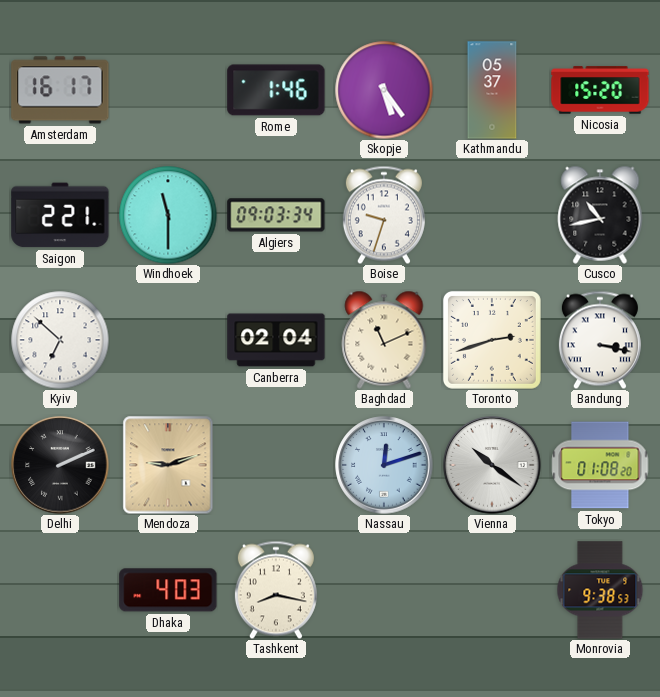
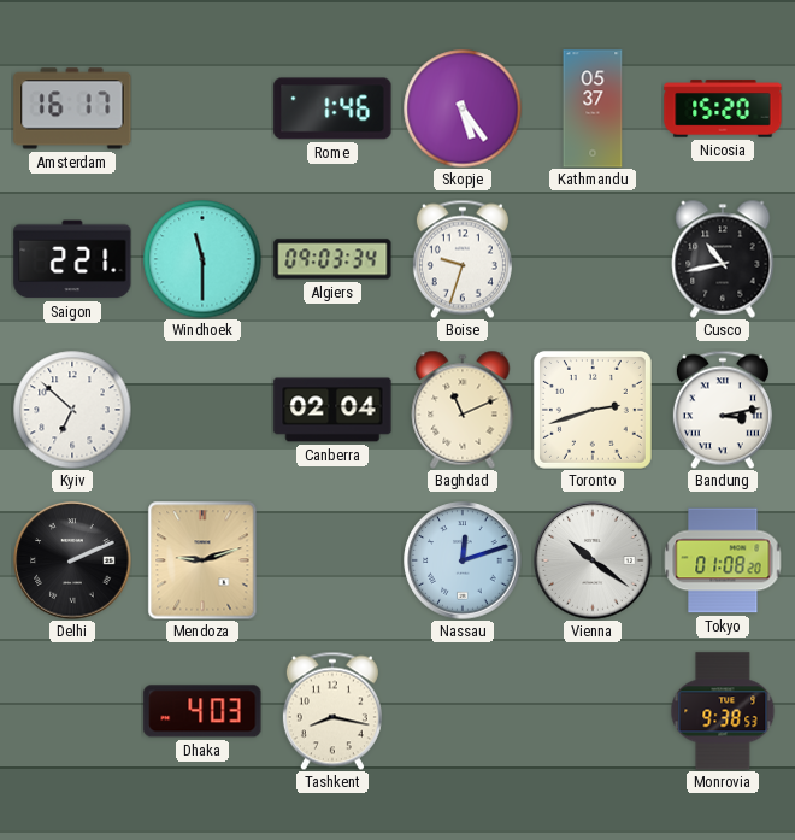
Bandung: 3:17 -> 3:13
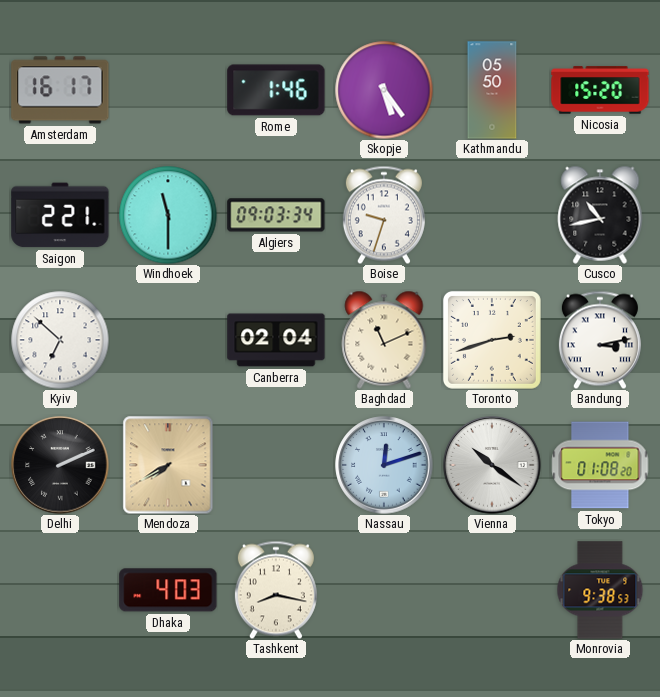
Kathmandu: 05:37 -> 05:50
Mendoza: 9:12 -> 7:40
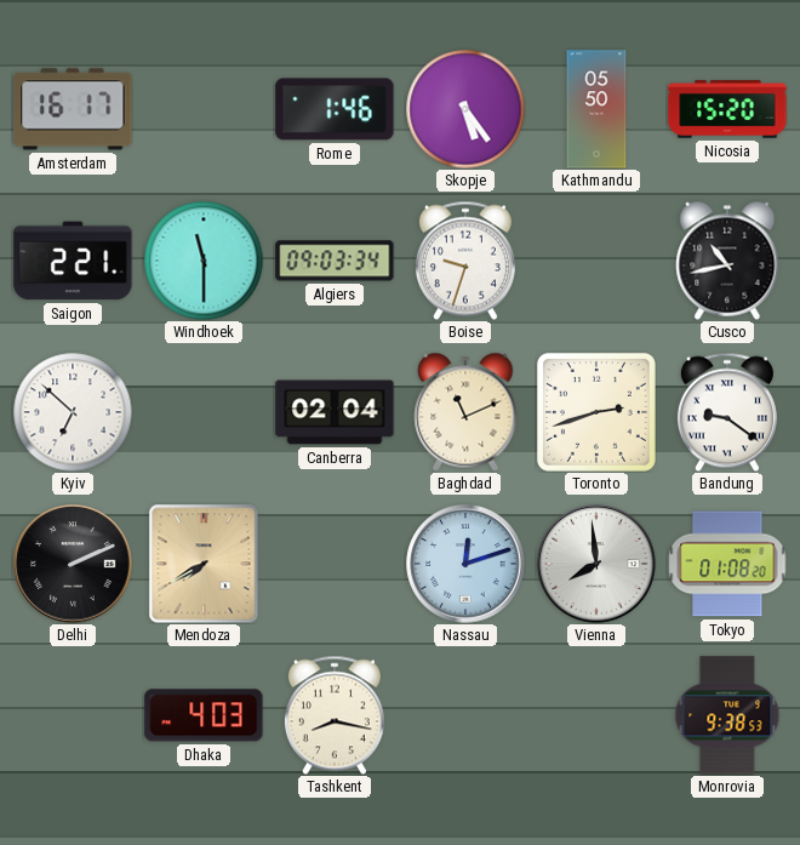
Bandung: 3:13 -> 9:21
Vienna: 10:21 -> 7:59
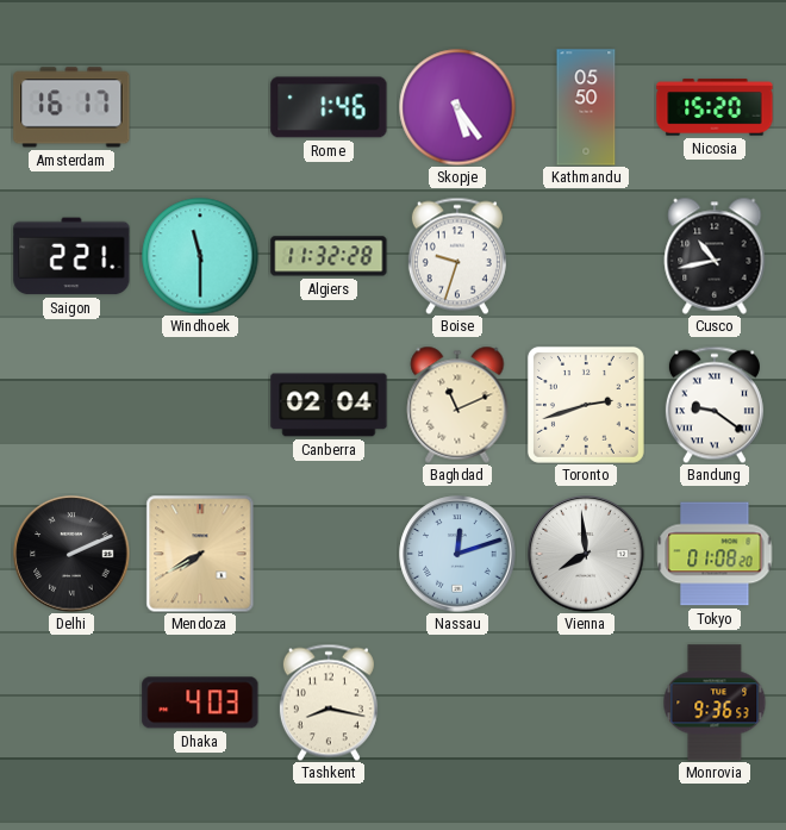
Algiers: 09:03 -> 11:32
Kyiv: 6:52 -> none
Monrovia: 9:38 -> 9:36
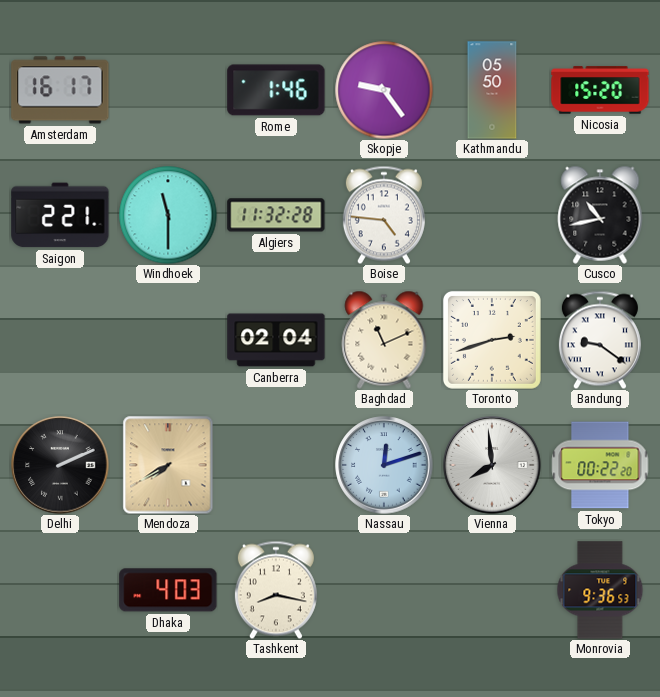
Skopje: 5:24 -> 9:24
Boise: 9:33 -> 4:46
Tokyo: 01:08 -> 00:22
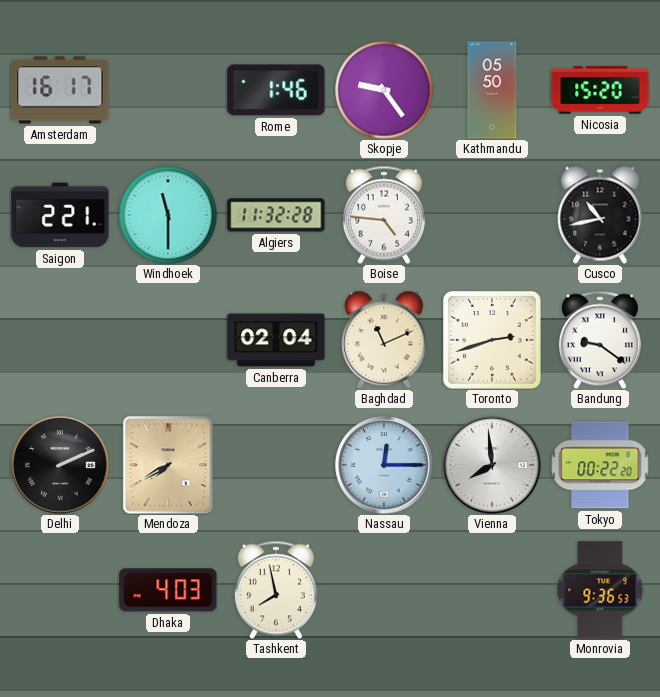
Nassau: 12:12 -> 12:15
Tashkent: 8:17 -> 7:58
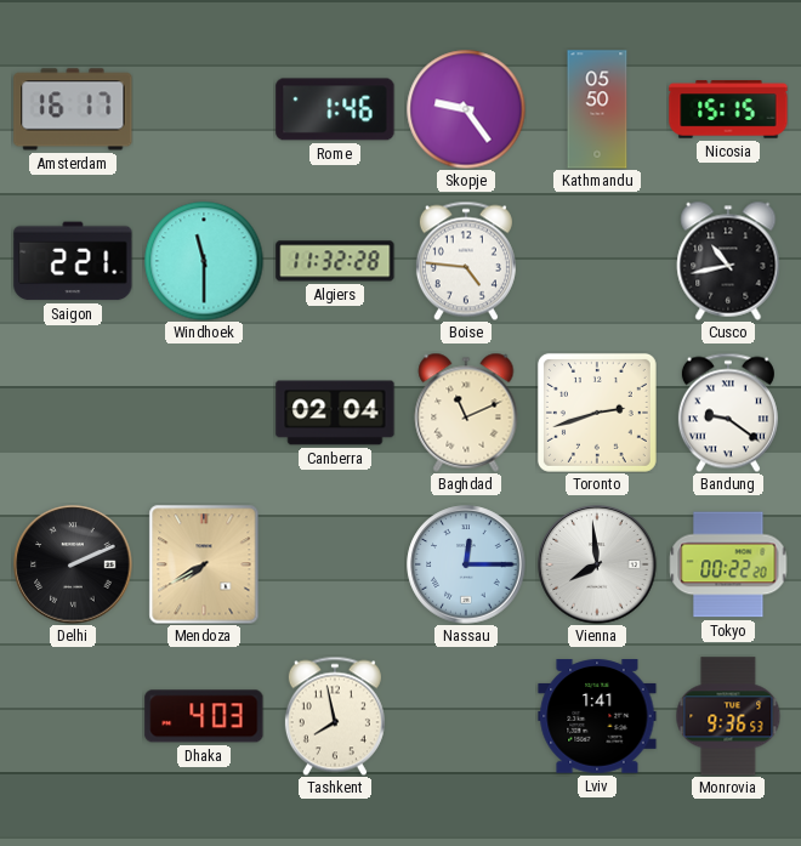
Nicosia: 15:20 -> 15:15
Lviv: none -> 1:41
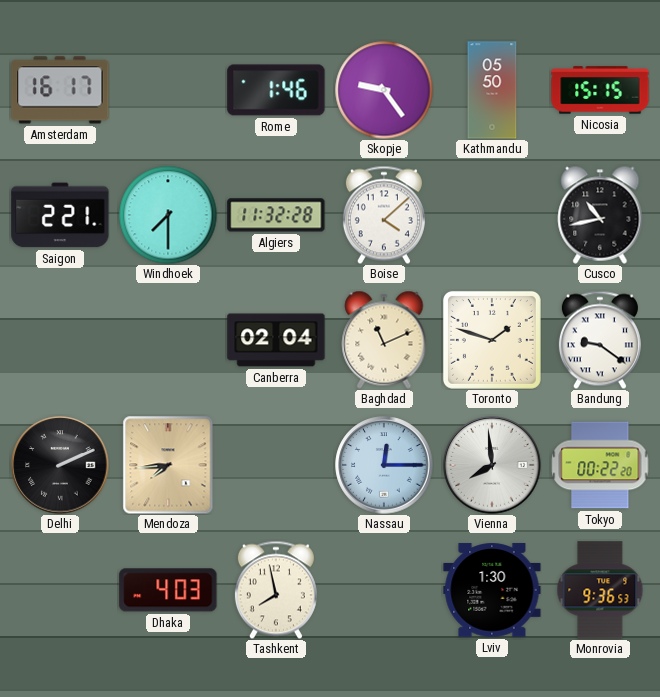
Windhoek: 11:30 -> 7:30
Boise: 4:46 -> 4:08
Toronto: 2:42 -> 1:48
Mendoza: 7:40 -> 7:44
Lviv: 1:41 -> 1:30
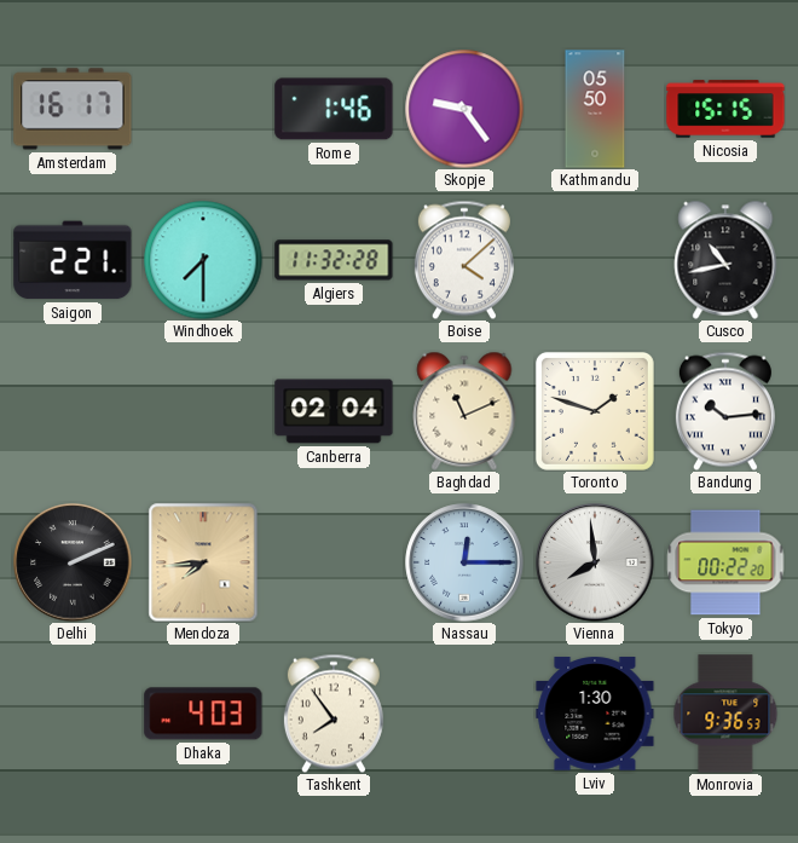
Bandung: 9:21 -> 10:14
Tashkent: 7:58 -> 7:54
